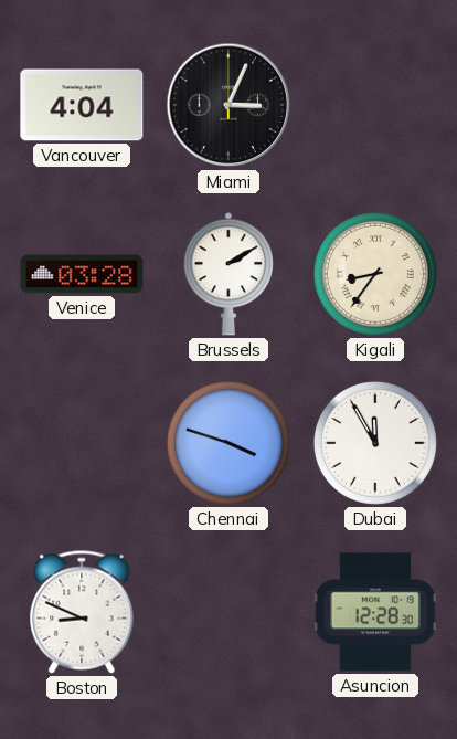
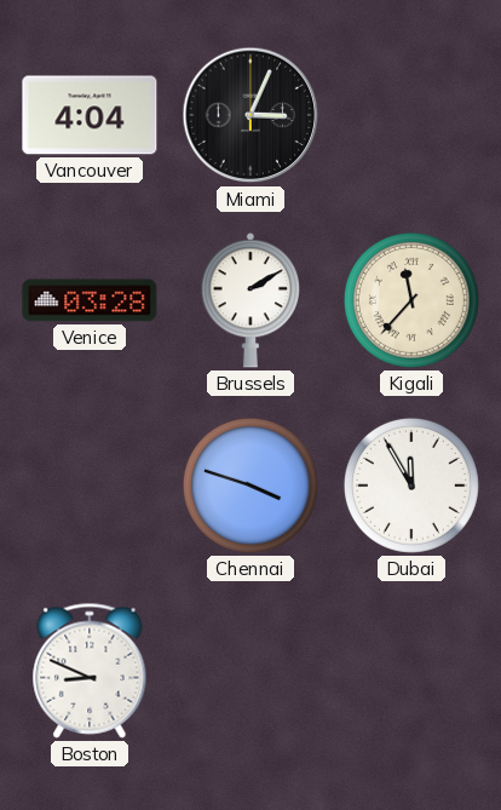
Kigali: 8:36 -> 11:37
Asuncion: 12:28 -> none
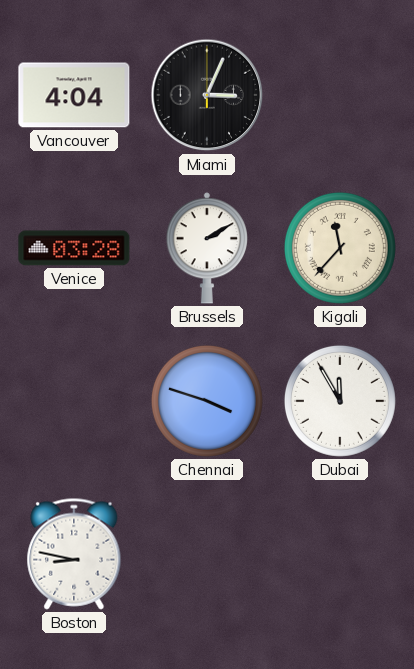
Boston: 8:49 -> 8:47
